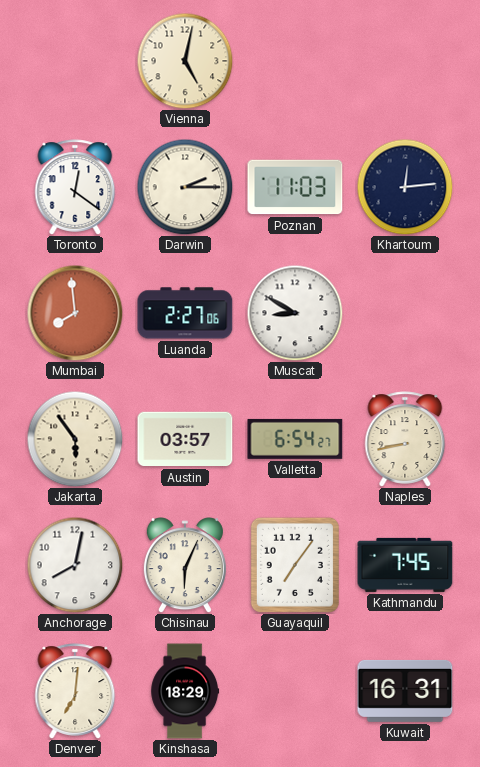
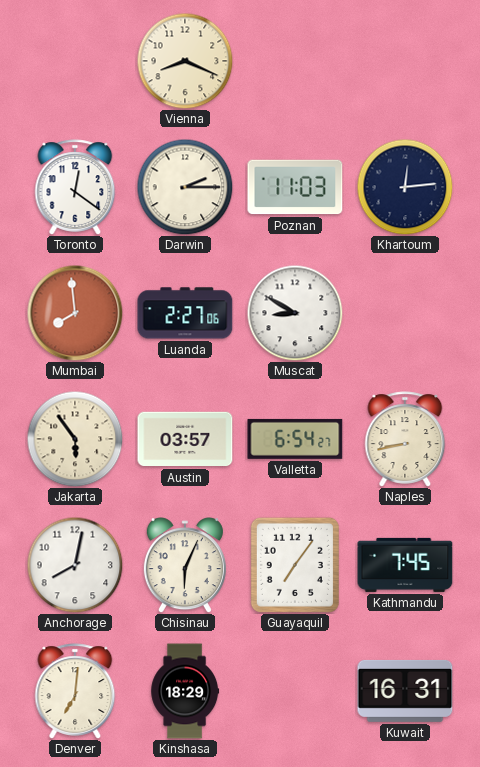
Vienna: 5:02 -> 8:19
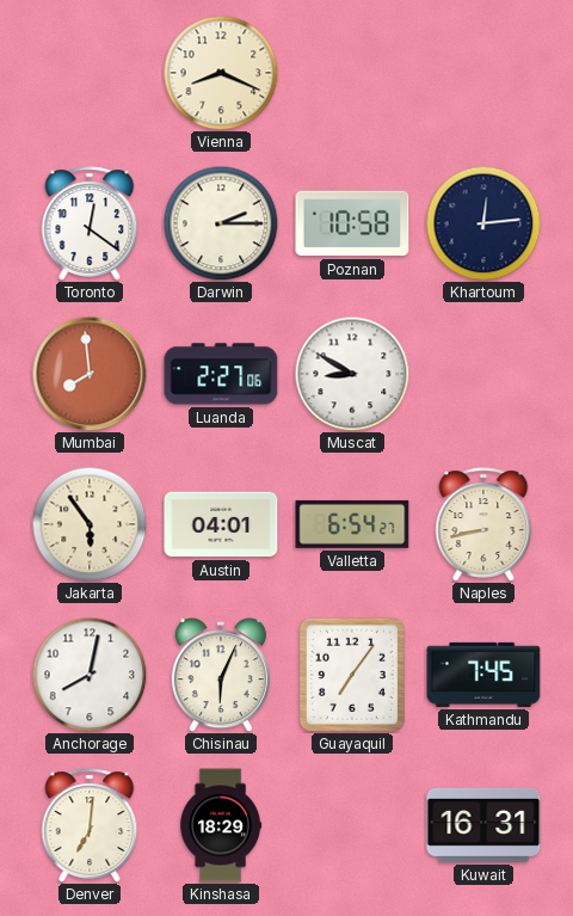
Poznan: 11:03 -> 10:58
Austin: 03:57 -> 04:01
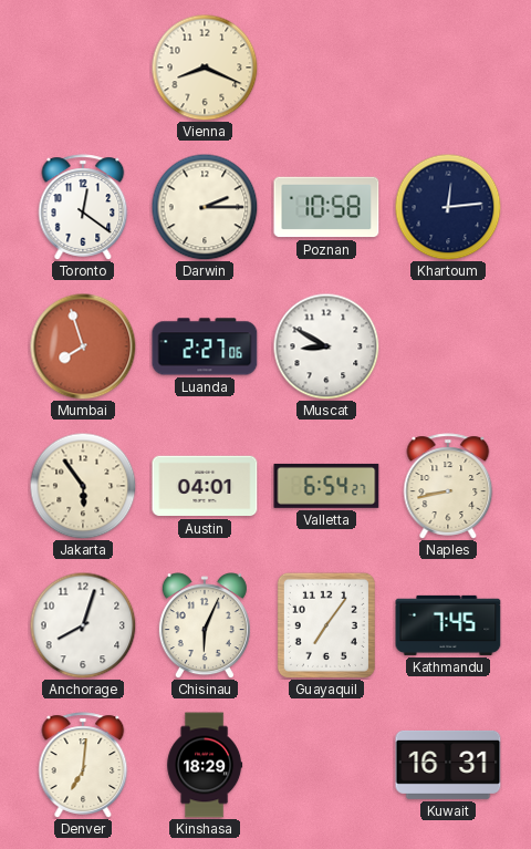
Mumbai: 7:59 -> 7:57
Anchorage: 8:02 -> 8:03
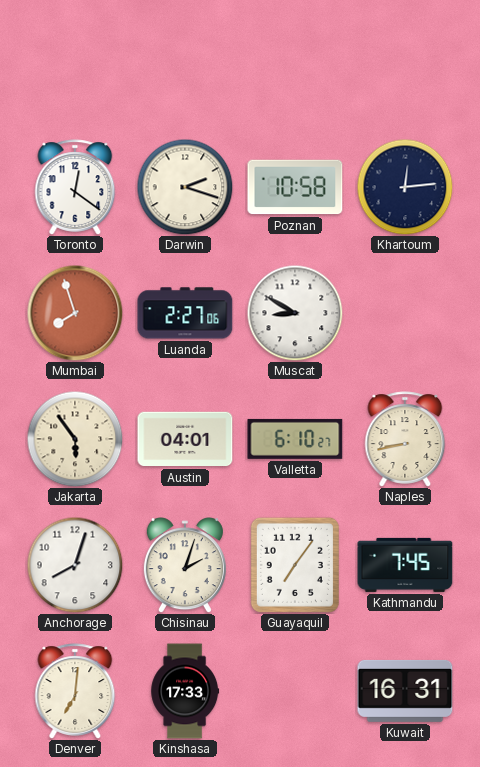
Vienna: 8:19 -> none
Darwin: 2:15 -> 2:18
Valletta: 6:54 -> 6:10
Chisinau: 6:04 -> 2:03
Kinshasa: 18:29 -> 17:33
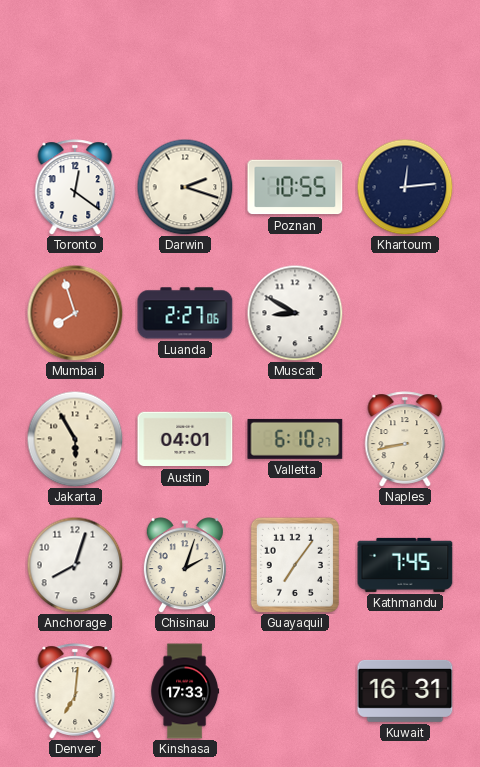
Poznan: 10:58 -> 10:55
Jakarta: 5:54 -> 5:55
